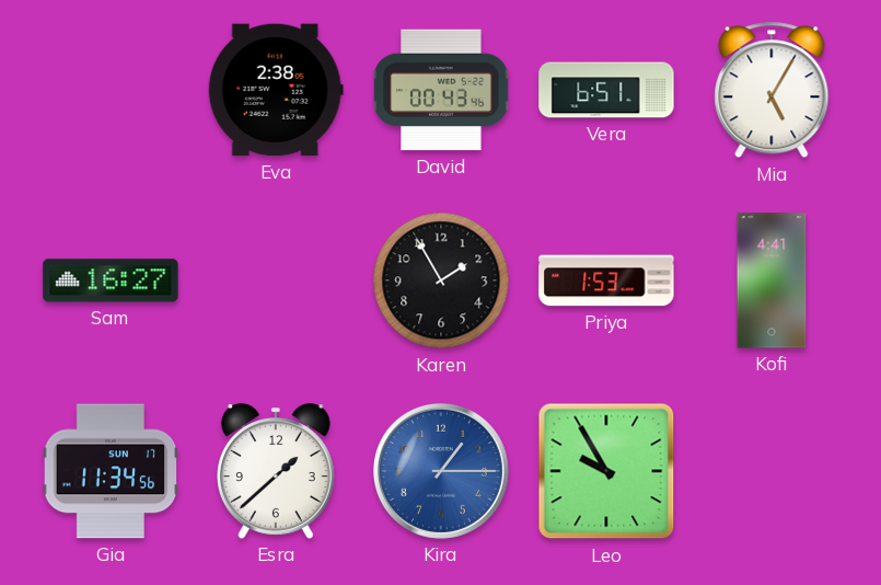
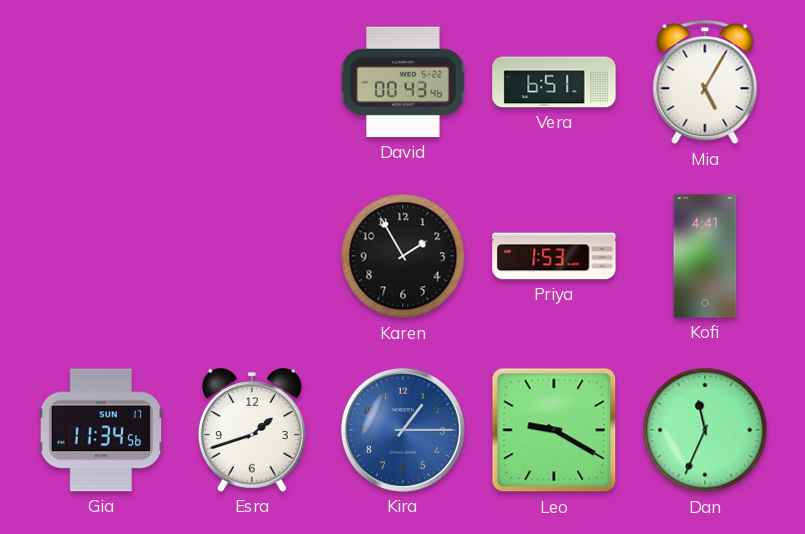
Eva: 2:38 -> none
Sam: 16:27 -> none
Esra: 1:38 -> 1:42
Leo: 9:55 -> 9:20
Dan: none -> 11:34
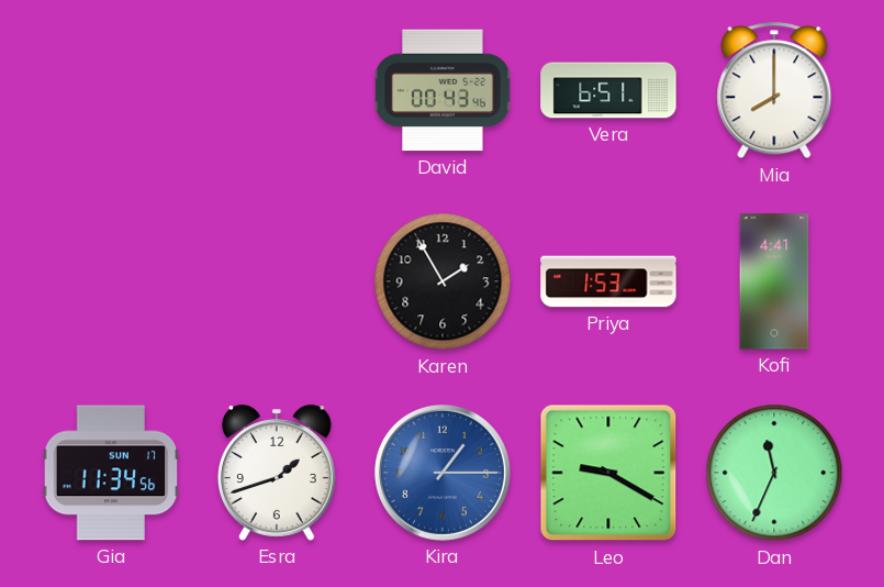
Mia: 5:05 -> 8:00
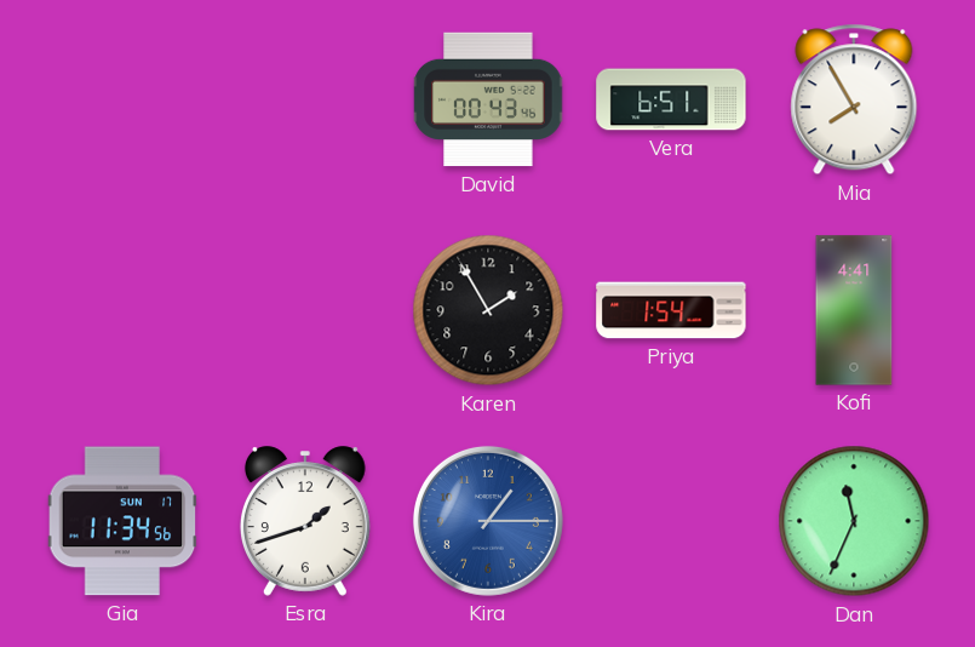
Mia: 8:00 -> 7:55
Priya: 1:53 -> 1:54
Leo: 9:20 -> none
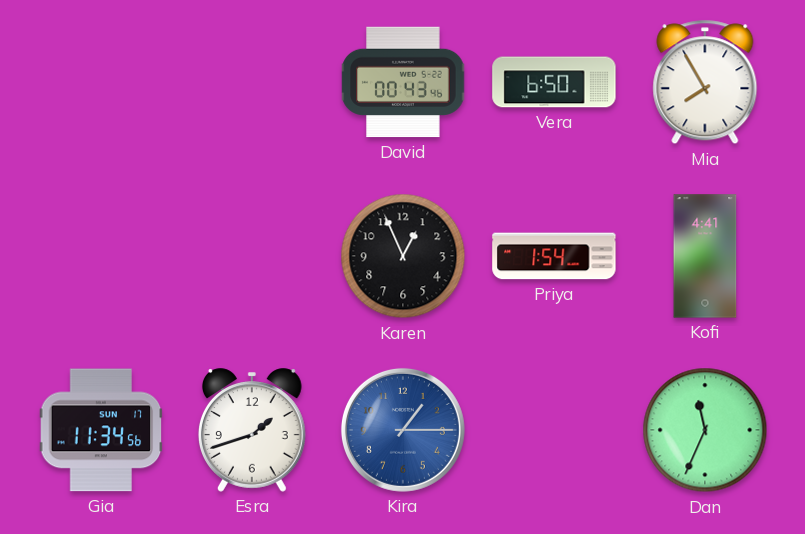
Vera: 6:51 -> 6:50
Karen: 1:55 -> 12:56
